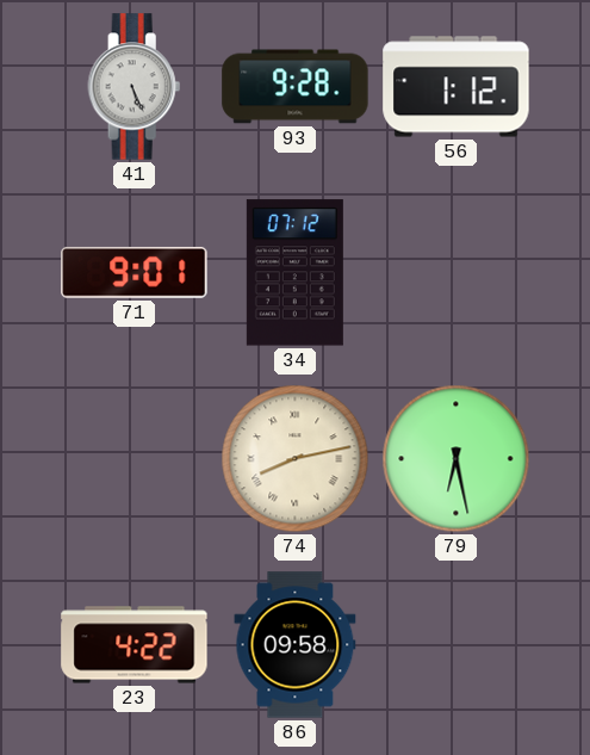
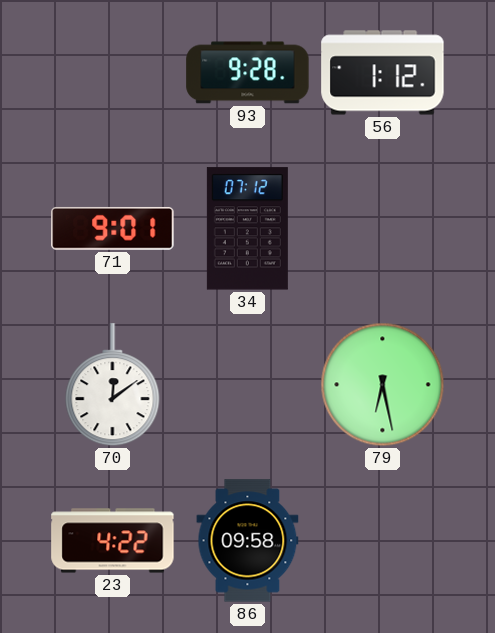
41: 5:26 -> none
70: none -> 12:09
74: 8:13 -> none
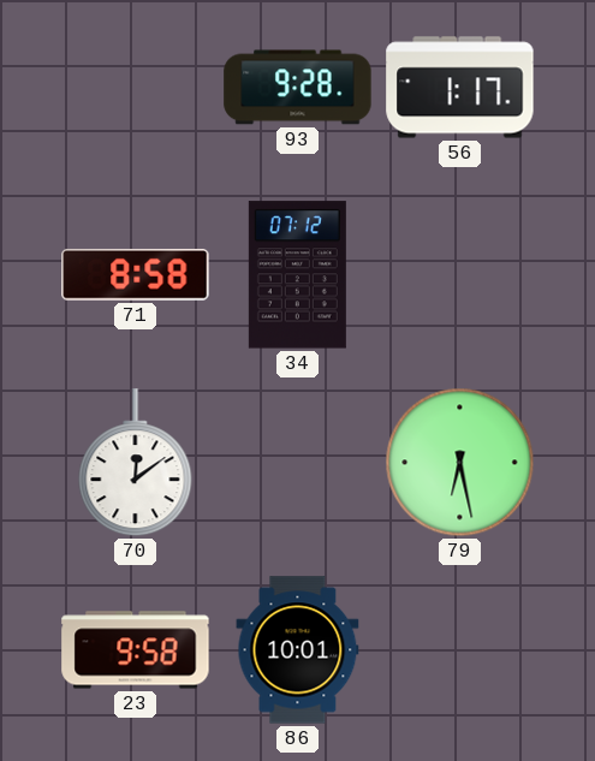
56: 1:12 -> 1:17
71: 9:01 -> 8:58
23: 4:22 -> 9:58
86: 09:58 -> 10:01
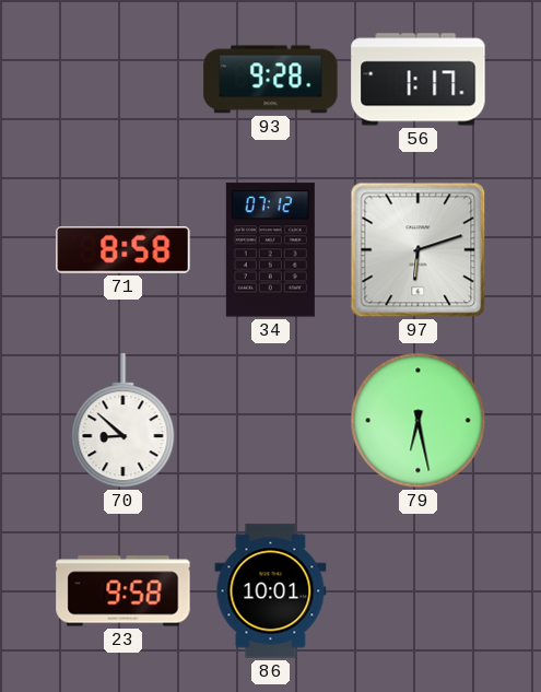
97: none -> 6:12
70: 12:09 -> 8:52
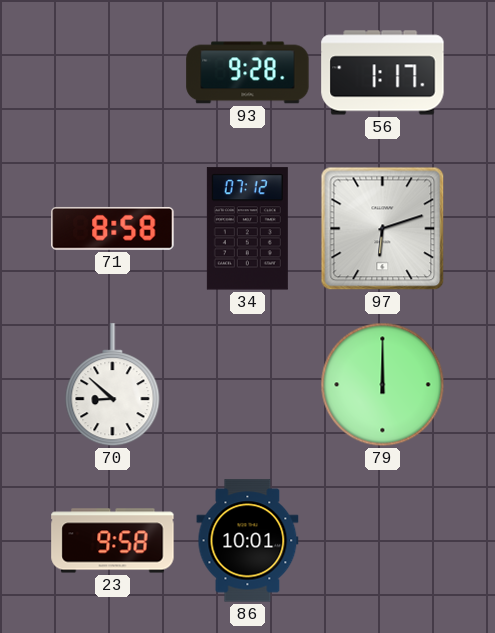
79: 6:28 -> 12:00
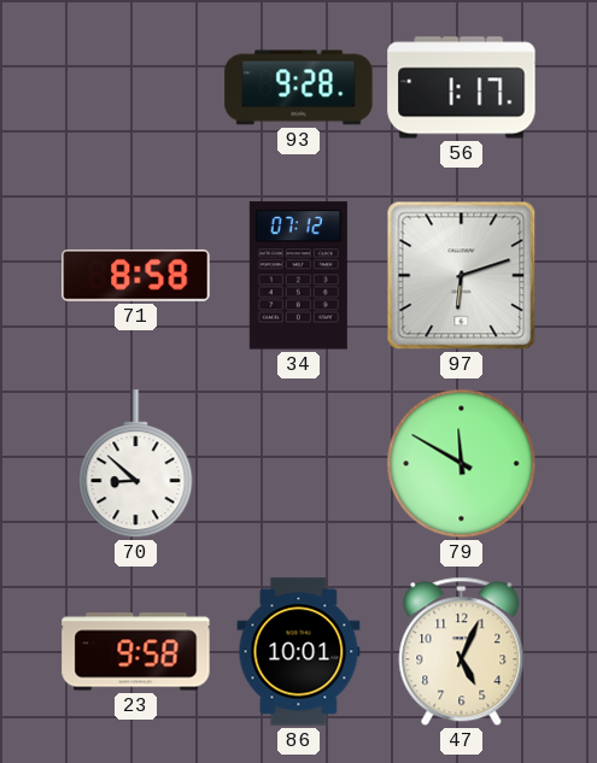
79: 12:00 -> 11:50
47: none -> 5:04
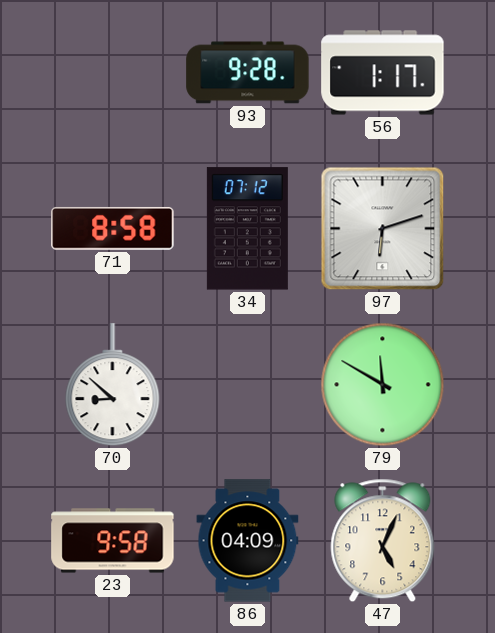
86: 10:01 -> 04:09
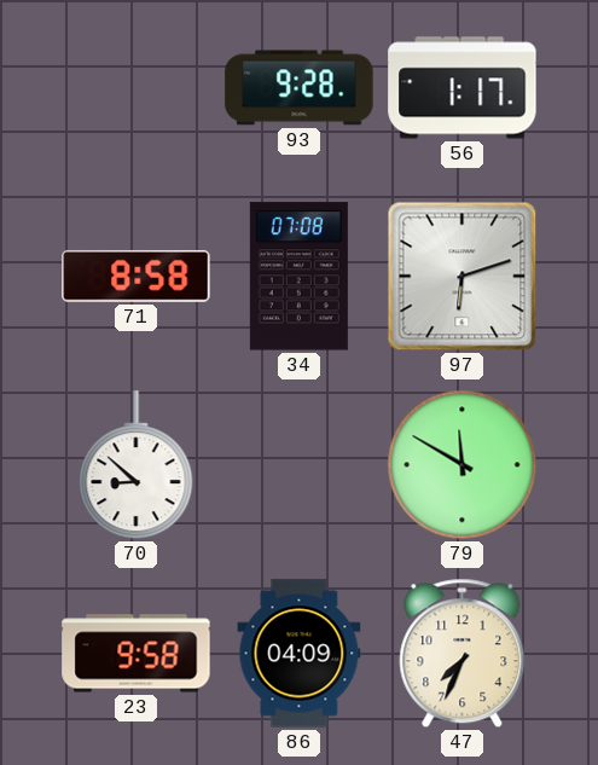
34: 07:12 -> 07:08
47: 5:04 -> 7:34
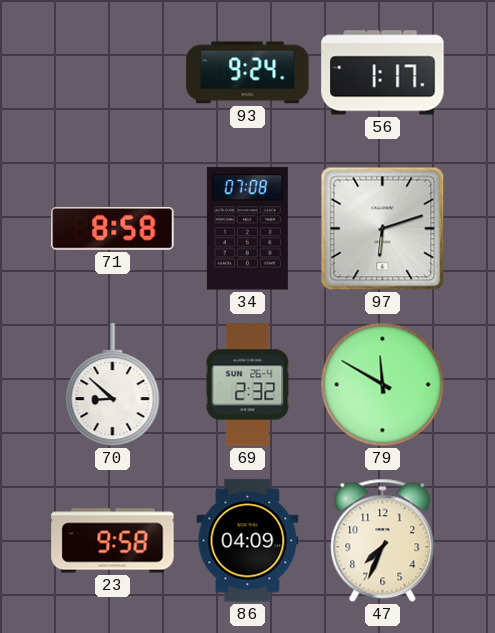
93: 9:28 -> 9:24
69: none -> 2:32
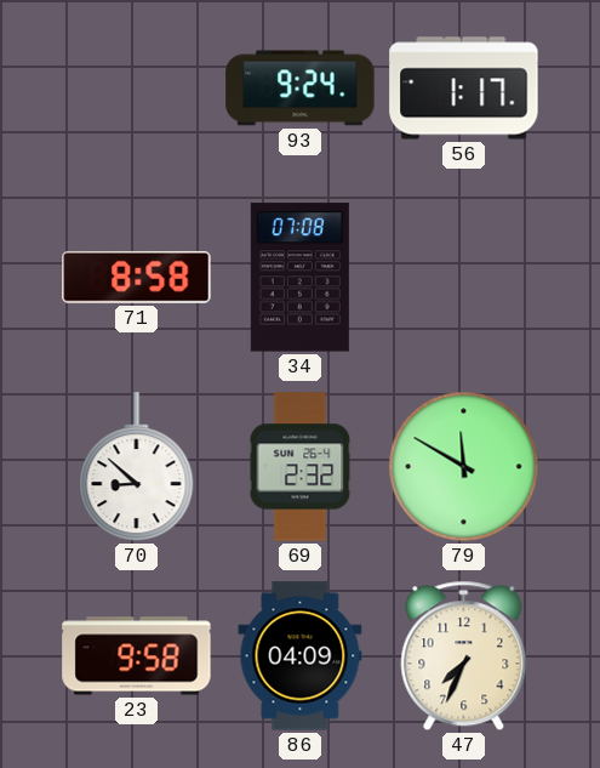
97: 6:12 -> none
